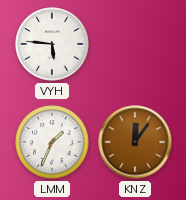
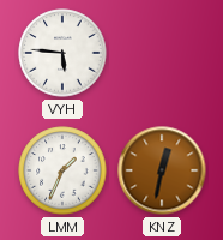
KNZ: 12:06 -> 12:32
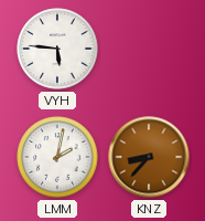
LMM: 1:34 -> 2:02
KNZ: 12:32 -> 8:37
